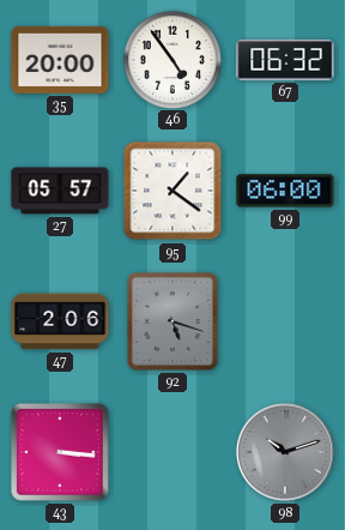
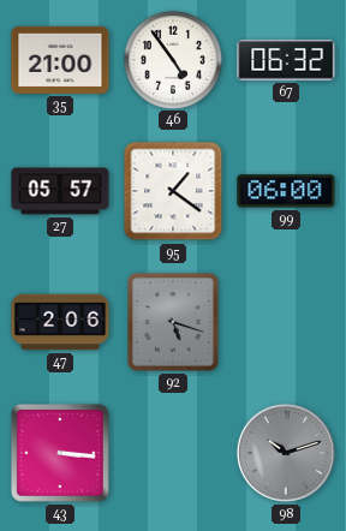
35: 20:00 -> 21:00
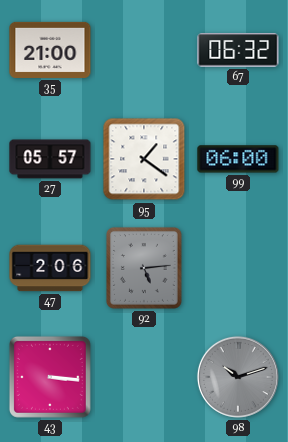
46: 4:54 -> none
92: 5:18 -> 5:14
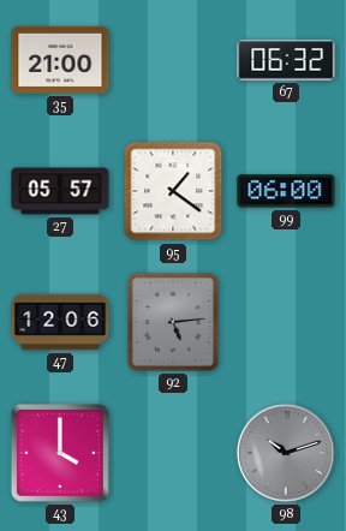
47: 2:06 -> 12:06
43: 3:16 -> 4:00
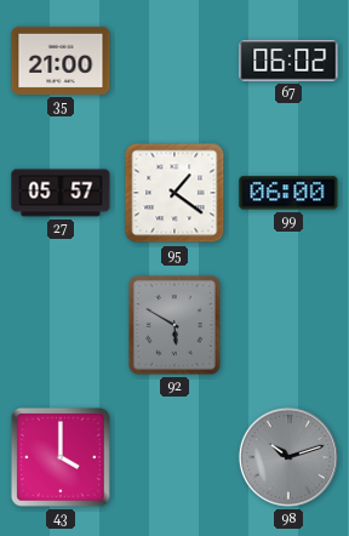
67: 06:32 -> 06:02
47: 12:06 -> none
92: 5:14 -> 5:50
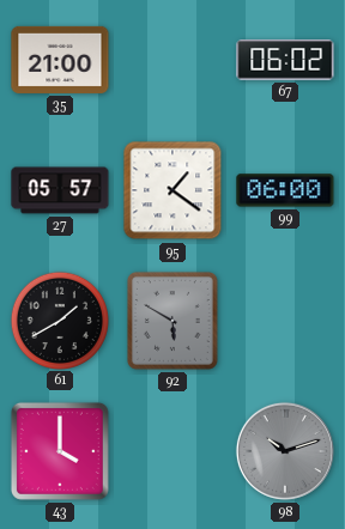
61: none -> 1:40
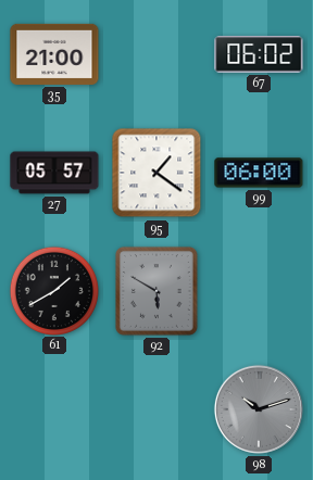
43: 4:00 -> none
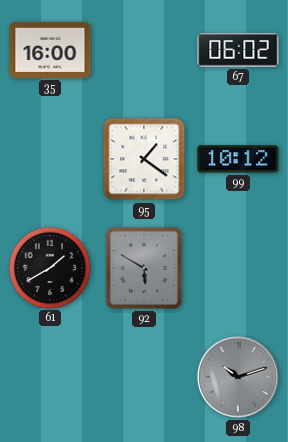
35: 21:00 -> 16:00
27: 05:57 -> none
99: 06:00 -> 10:12
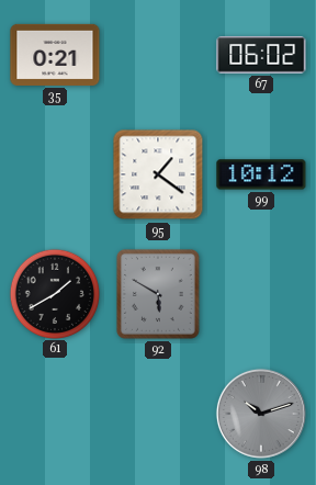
35: 16:00 -> 0:21
